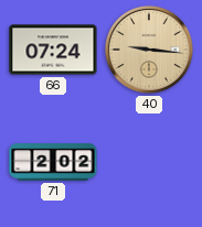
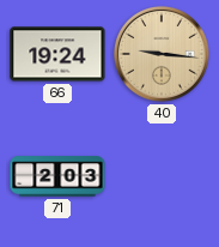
66: 07:24 -> 19:24
71: 2:02 -> 2:03
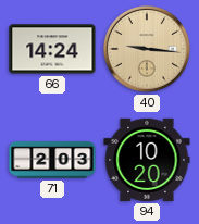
66: 19:24 -> 14:24
94: none -> 10:20
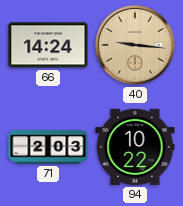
94: 10:20 -> 10:22
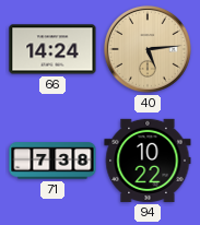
40: 9:16 -> 5:14
71: 2:03 -> 7:38
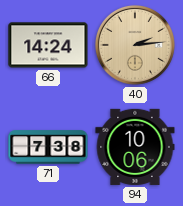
40: 5:14 -> 2:14
94: 10:22 -> 10:06
